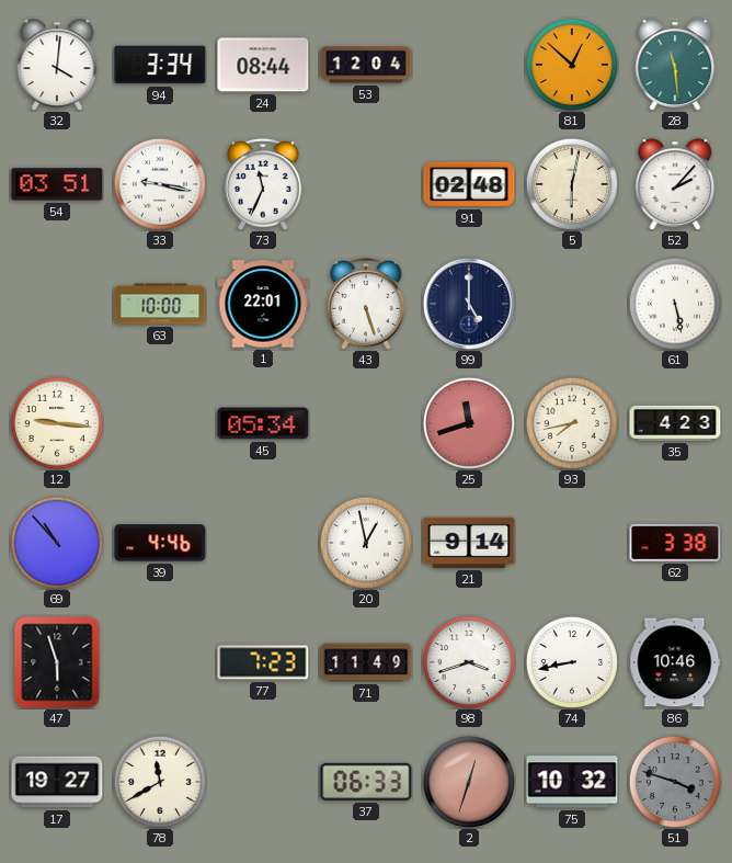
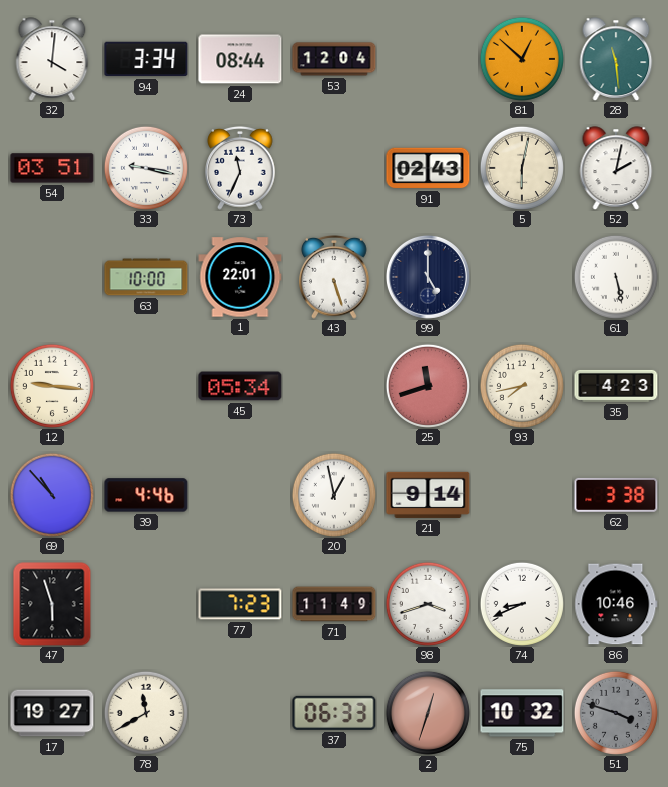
91: 02:48 -> 02:43
52: 2:07 -> 2:02
74: 8:43 -> 8:41
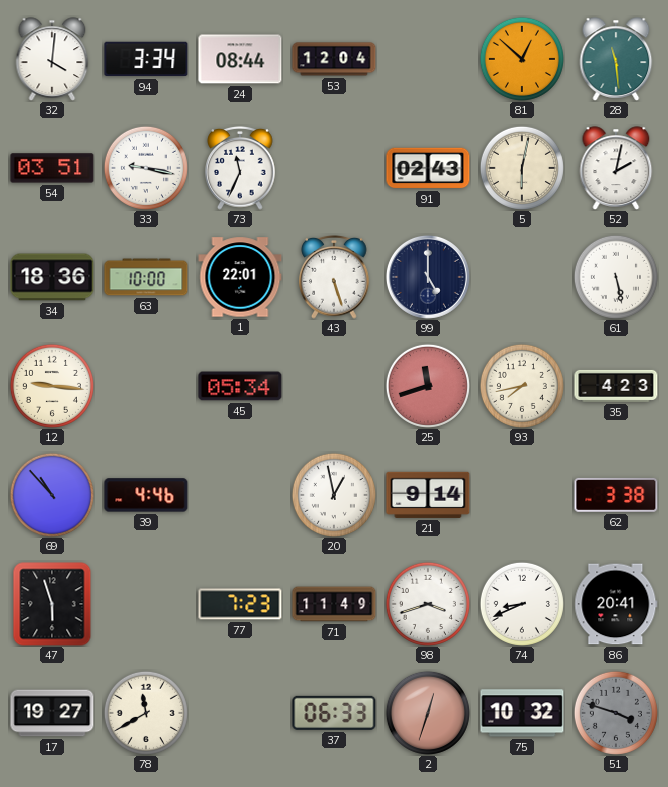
34: none -> 18:36
86: 10:46 -> 20:41
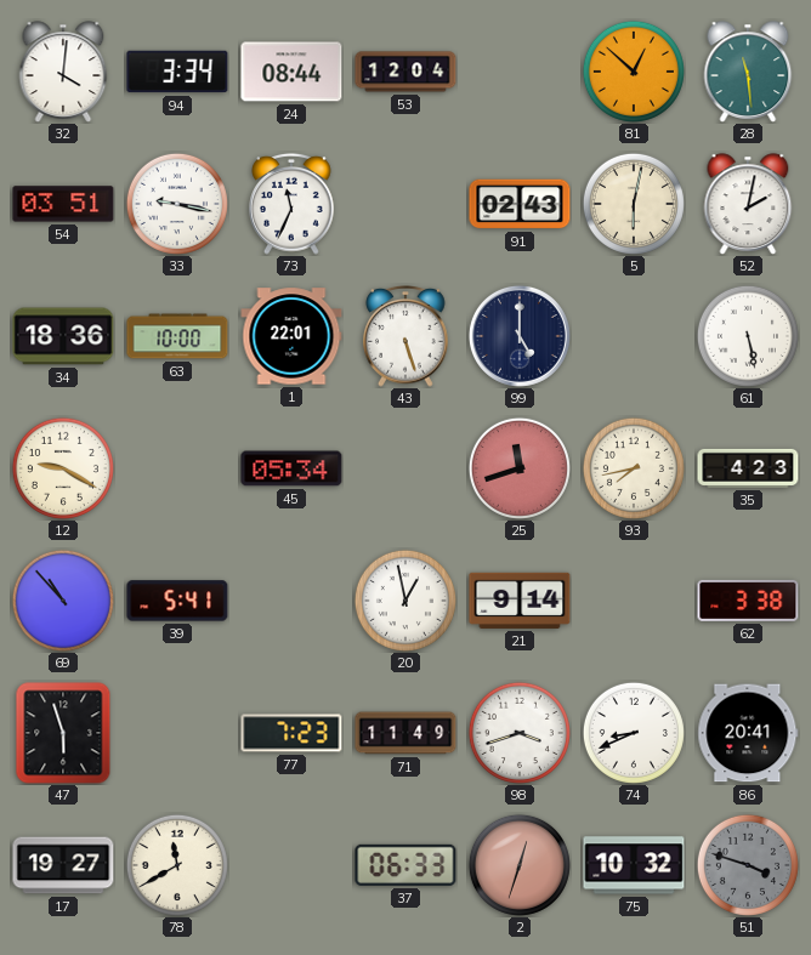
12: 9:16 -> 9:20
39: 4:46 -> 5:41
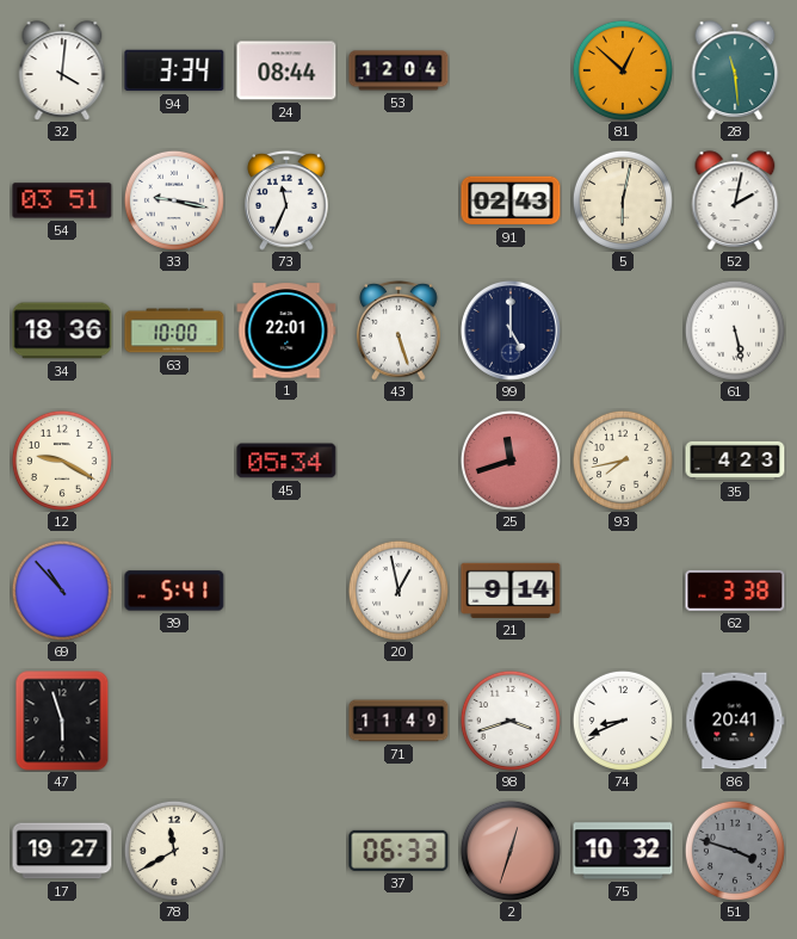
77: 7:23 -> none
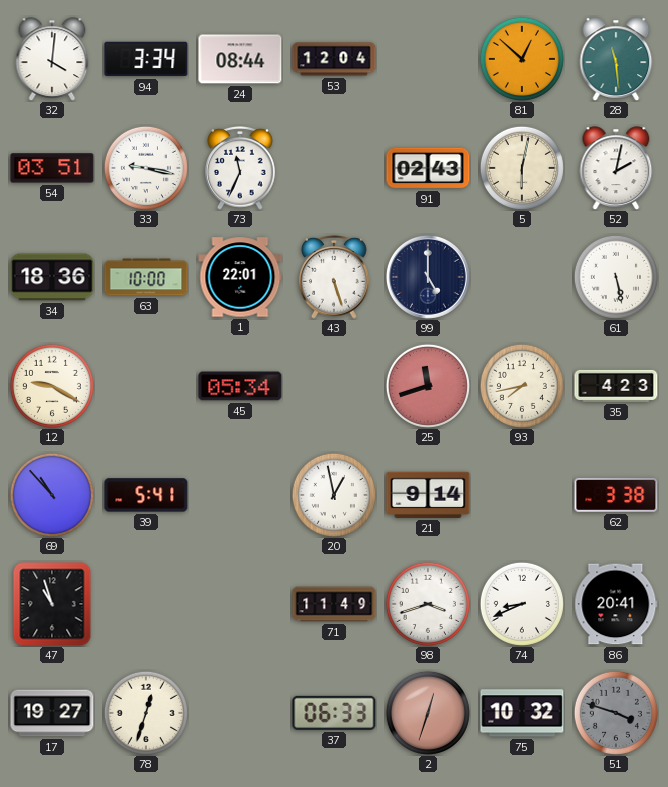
47: 5:57 -> 10:57
78: 11:40 -> 12:33
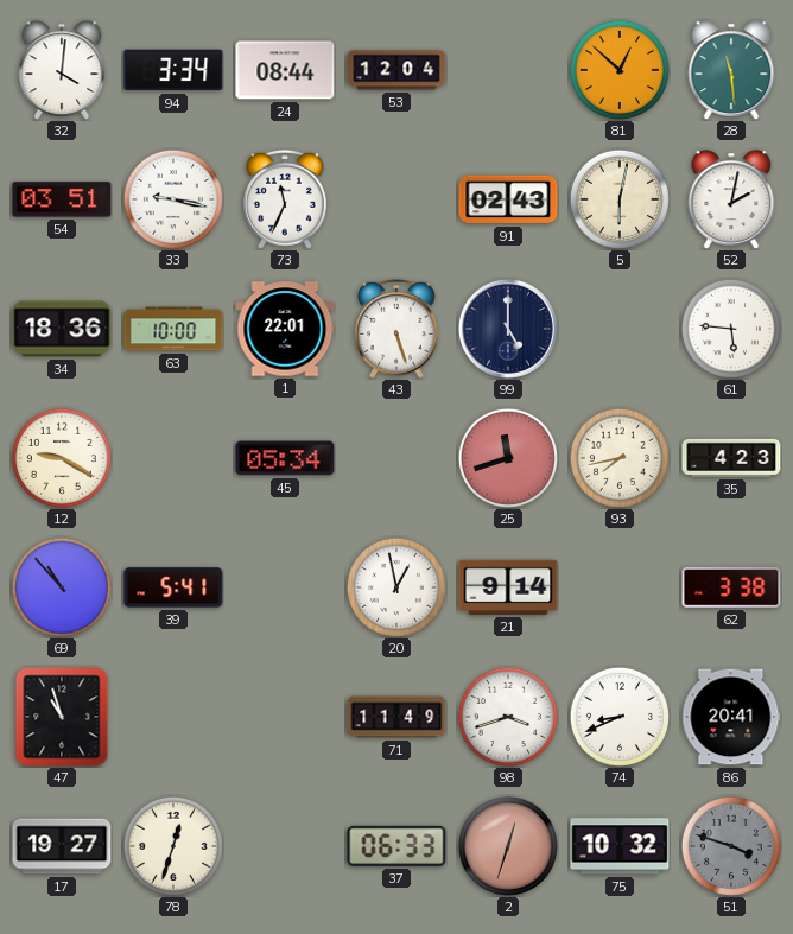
61: 5:28 -> 5:46
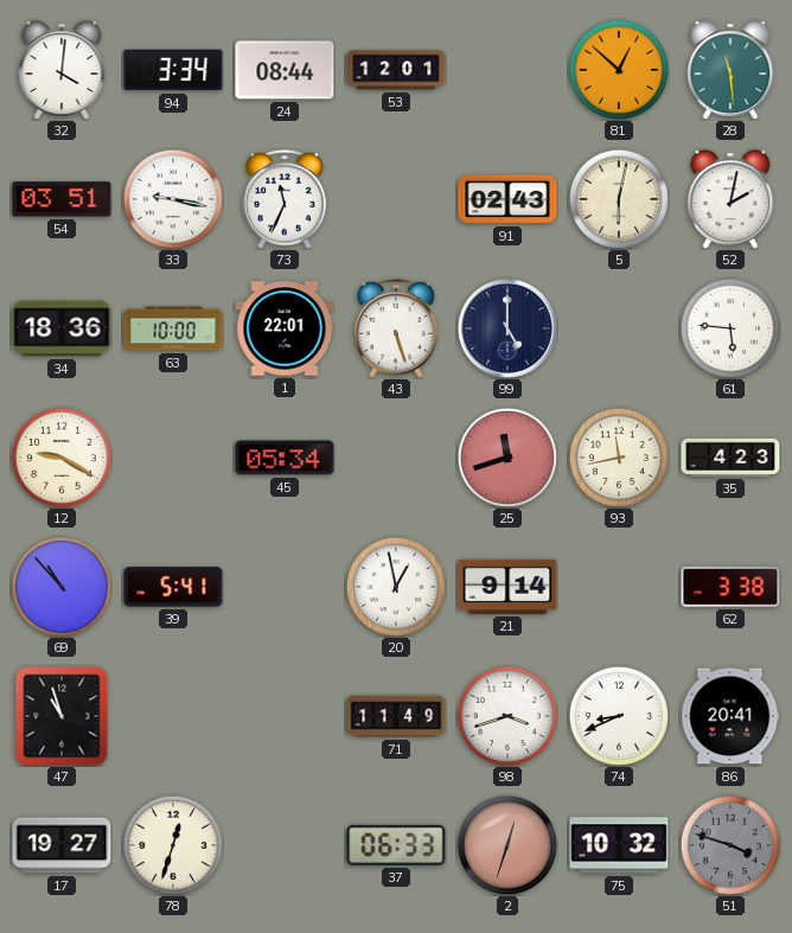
53: 12:04 -> 12:01
93: 7:43 -> 11:43
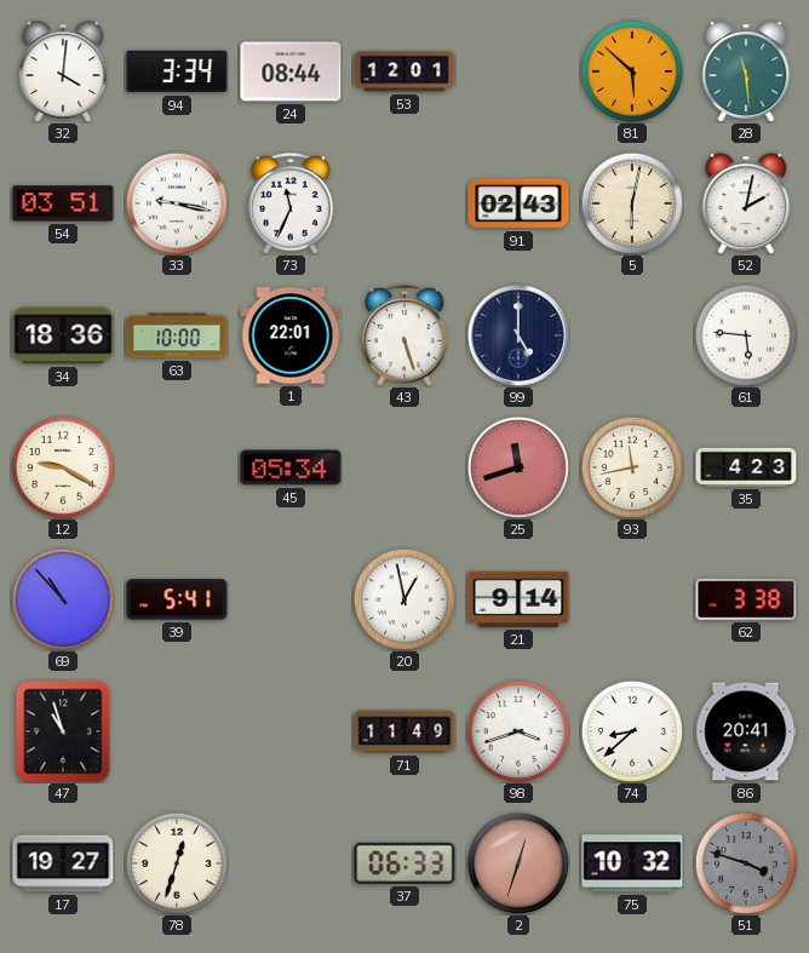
81: 12:52 -> 5:52
74: 8:41 -> 8:38
